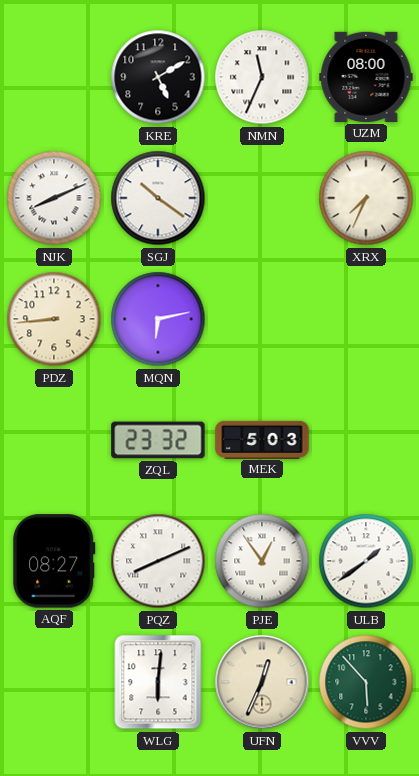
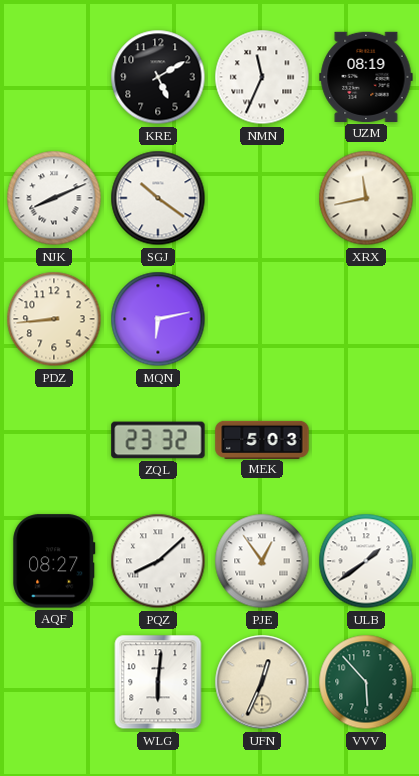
UZM: 08:00 -> 08:19
XRX: 7:34 -> 11:43
PQZ: 8:11 -> 8:08
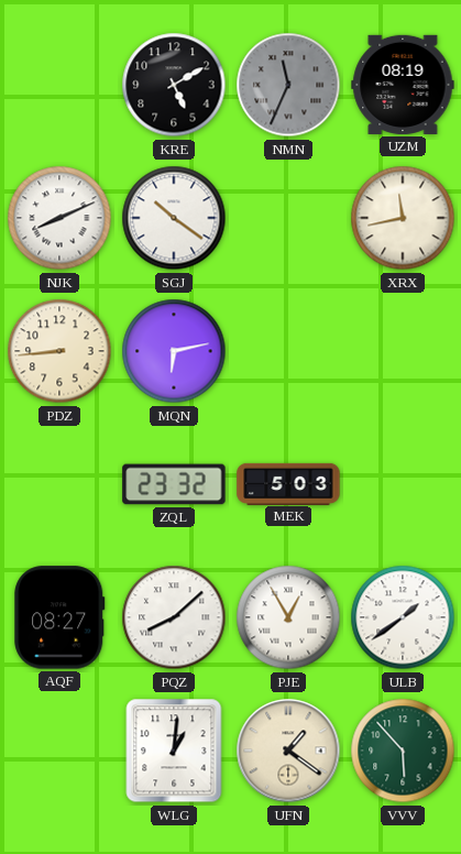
NMN dial: white -> grey
PJE: 12:54 -> 12:55
WLG: 6:01 -> 1:01
UFN: 12:34 -> 1:21
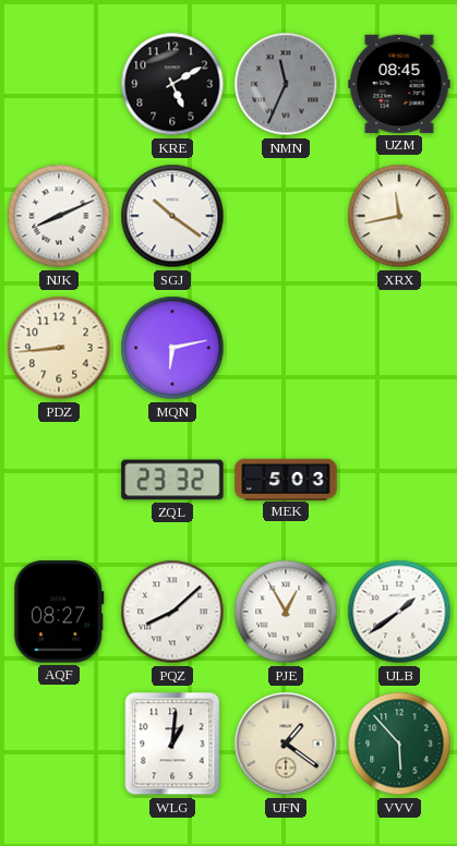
UZM: 08:19 -> 08:45
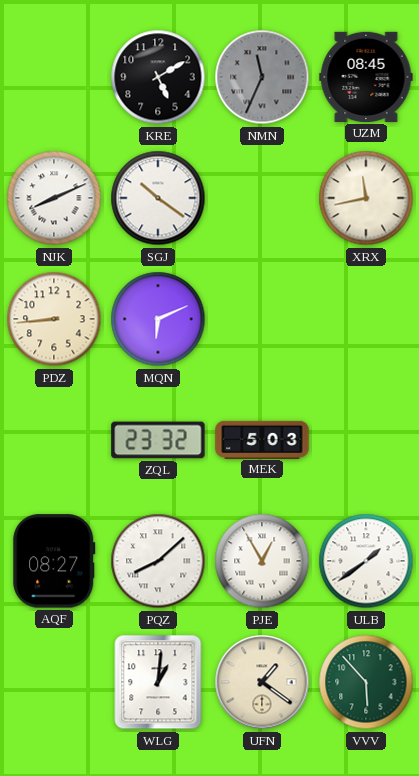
MQN: 6:13 -> 6:11
